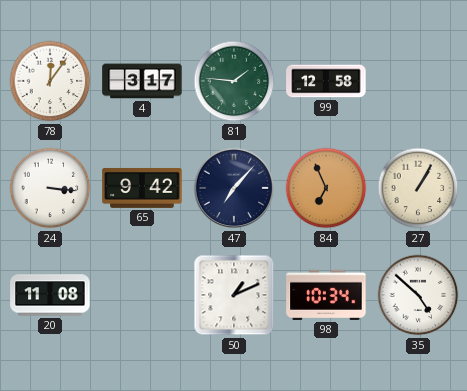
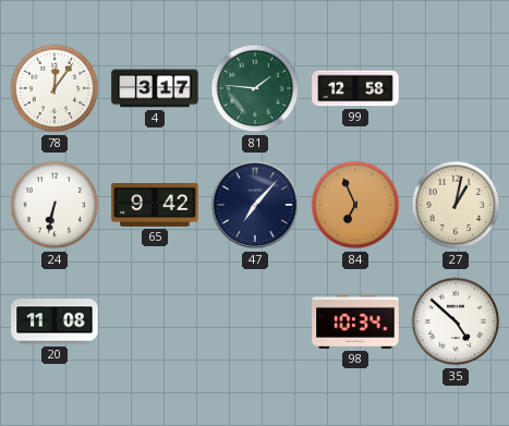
24: 3:16 -> 6:32
27: 1:05 -> 1:02
50: 1:11 -> none
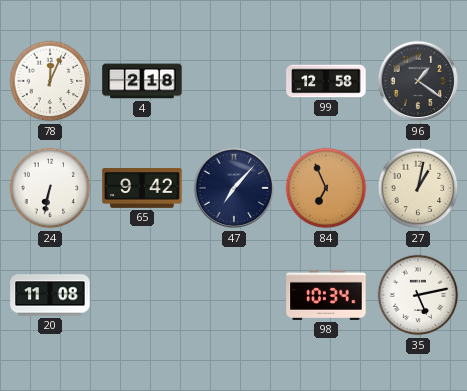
78: 12:06 -> 12:04
4: 3:17 -> 2:18
81: 1:46 -> none
96: none -> 1:21
35: 4:52 -> 5:13
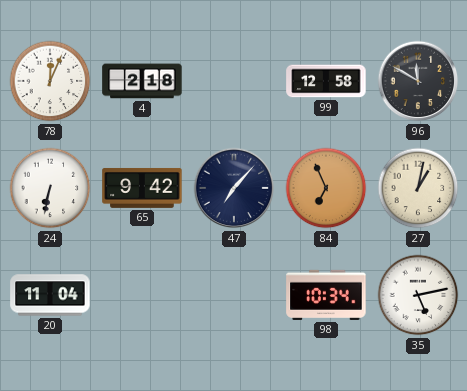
96: 1:21 -> 11:50
20: 11:08 -> 11:04
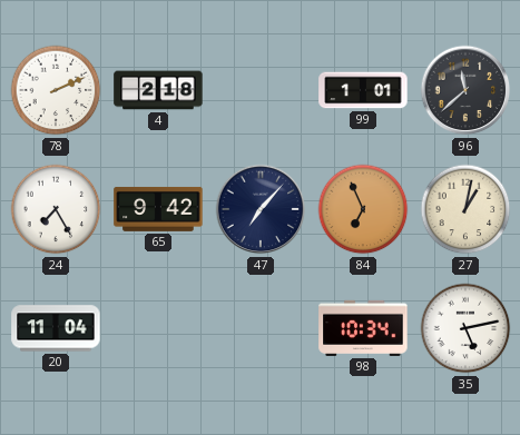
78: 12:04 -> 2:11
99: 12:58 -> 1:01
96: 11:50 -> 11:38
24: 6:32 -> 7:25
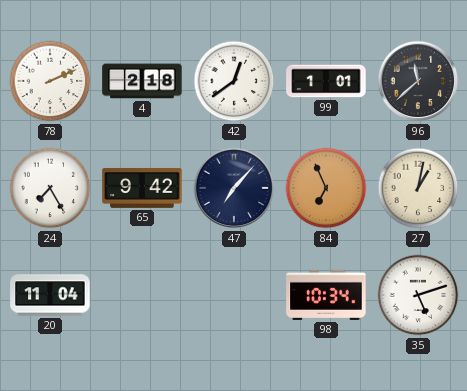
42: none -> 12:39
35: 5:13 -> 5:12
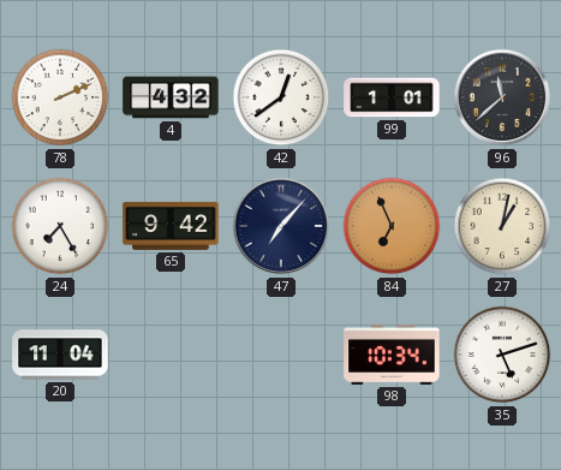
4: 2:18 -> 4:32
